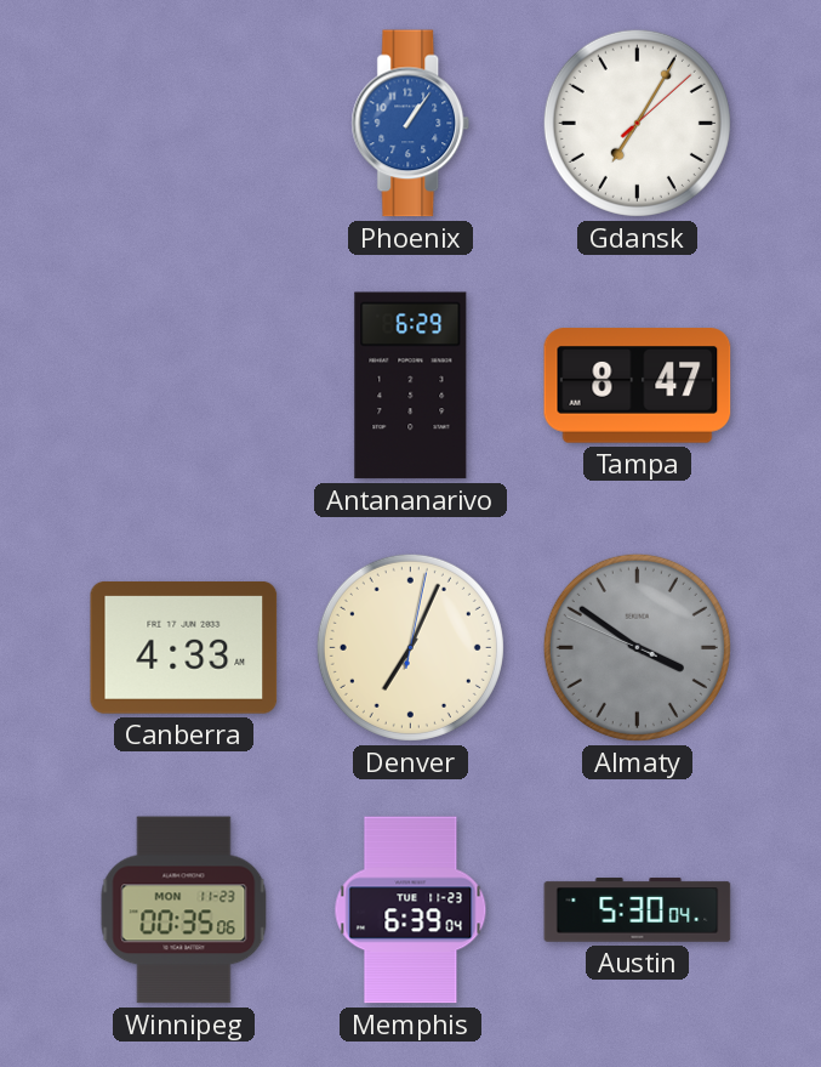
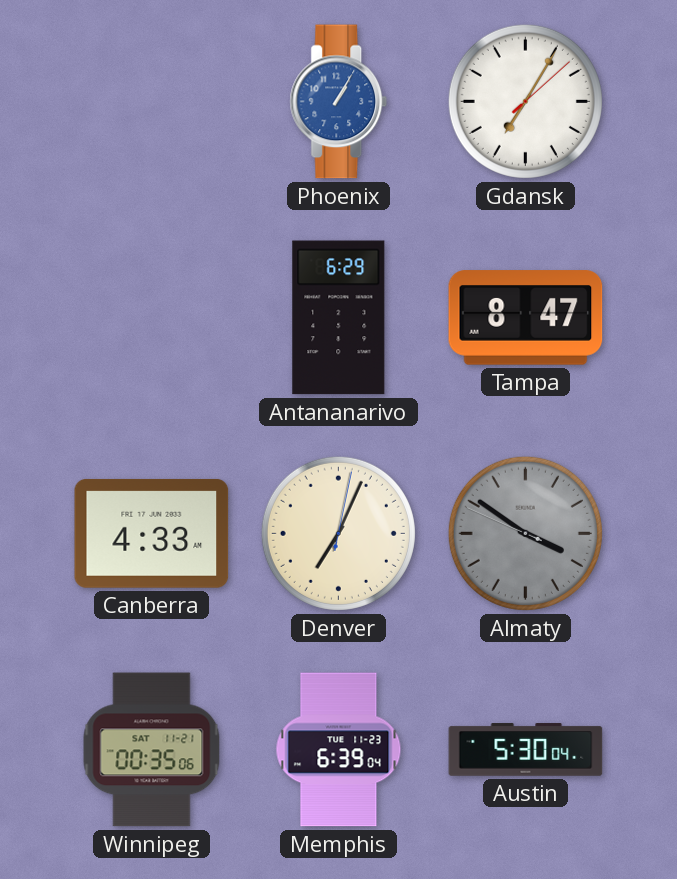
Phoenix: 1:06 -> 1:05
Winnipeg date: MON 11-23 -> SAT 11-21
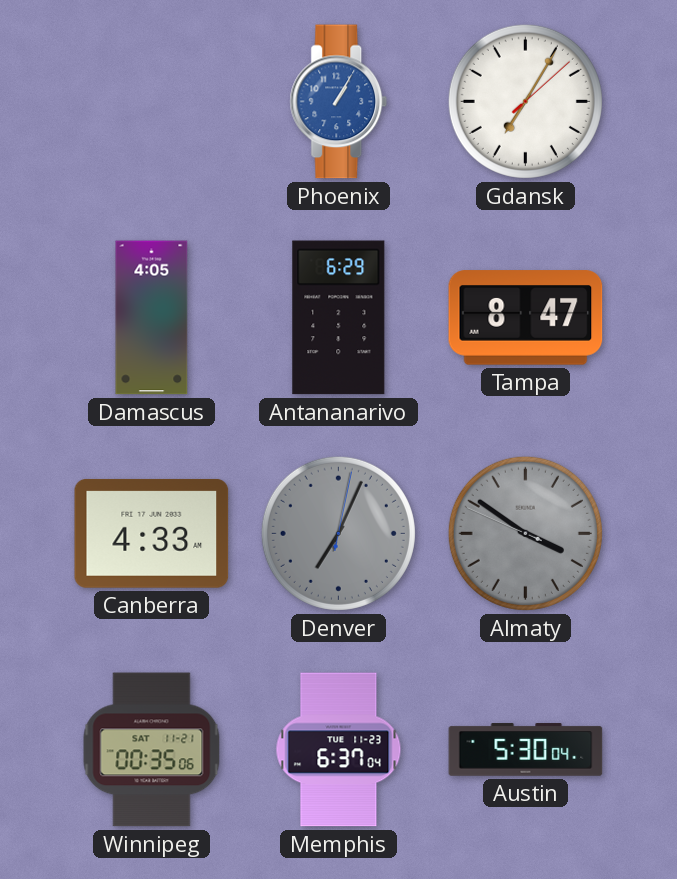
Damascus: none -> 4:05
Denver dial: cream -> grey
Memphis: 6:39 -> 6:37
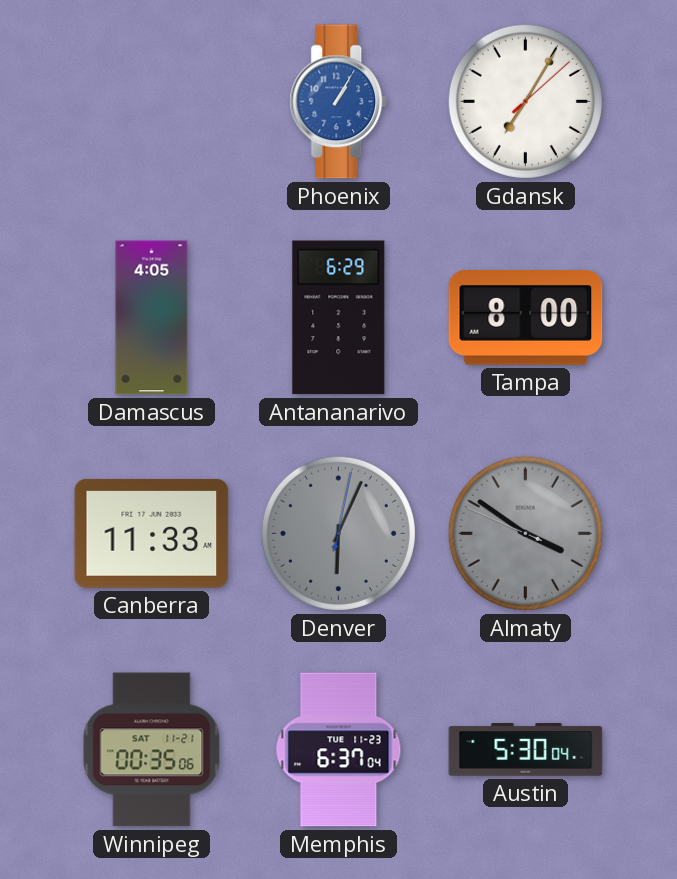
Tampa: 8:47 -> 8:00
Canberra: 4:33 -> 11:33
Denver: 7:04 -> 6:04
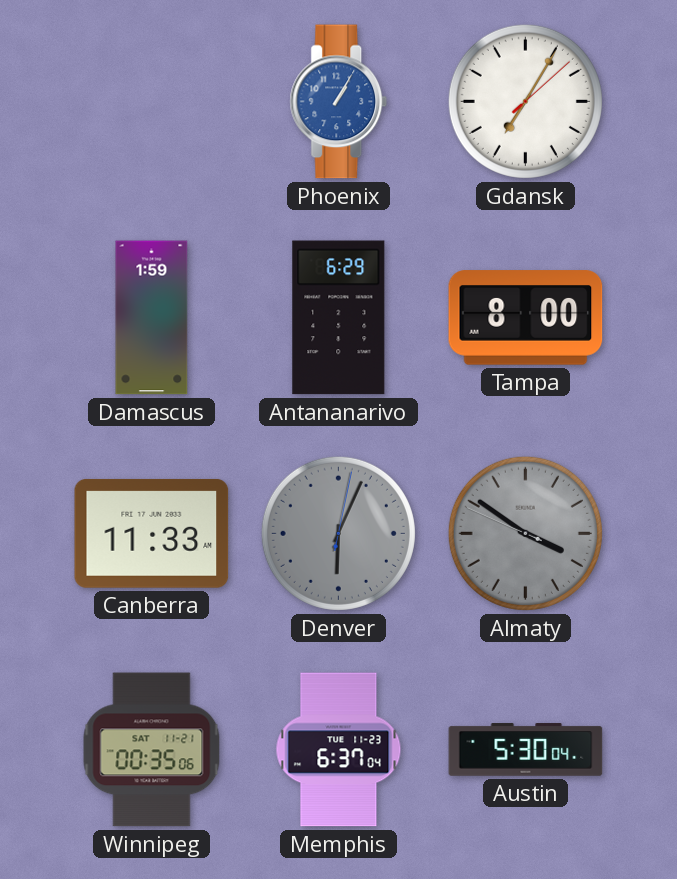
Damascus: 4:05 -> 1:59
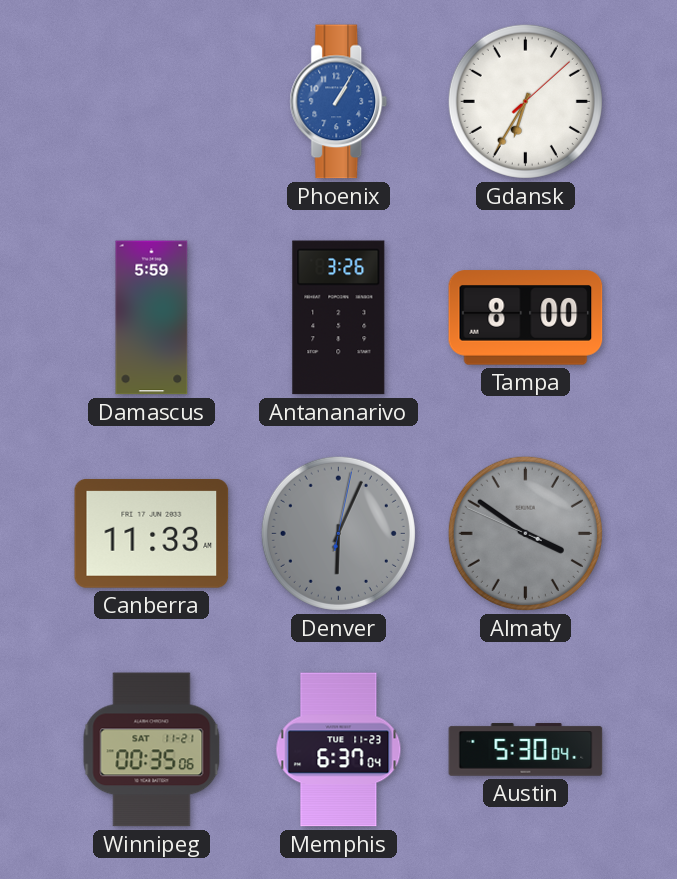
Gdansk: 7:05 -> 6:35
Damascus: 1:59 -> 5:59
Antananarivo: 6:29 -> 3:26
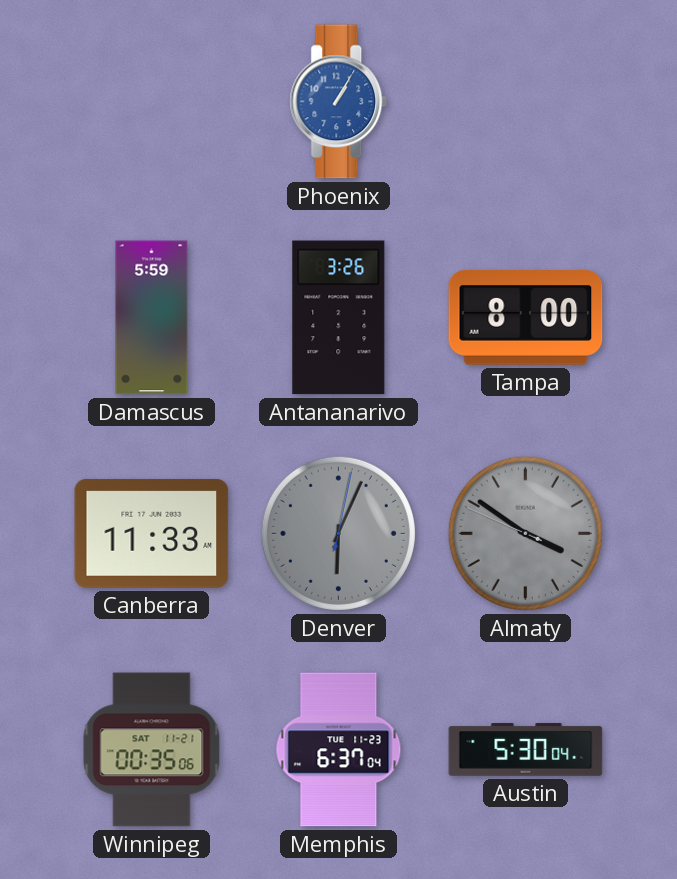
Gdansk: 6:35 -> none
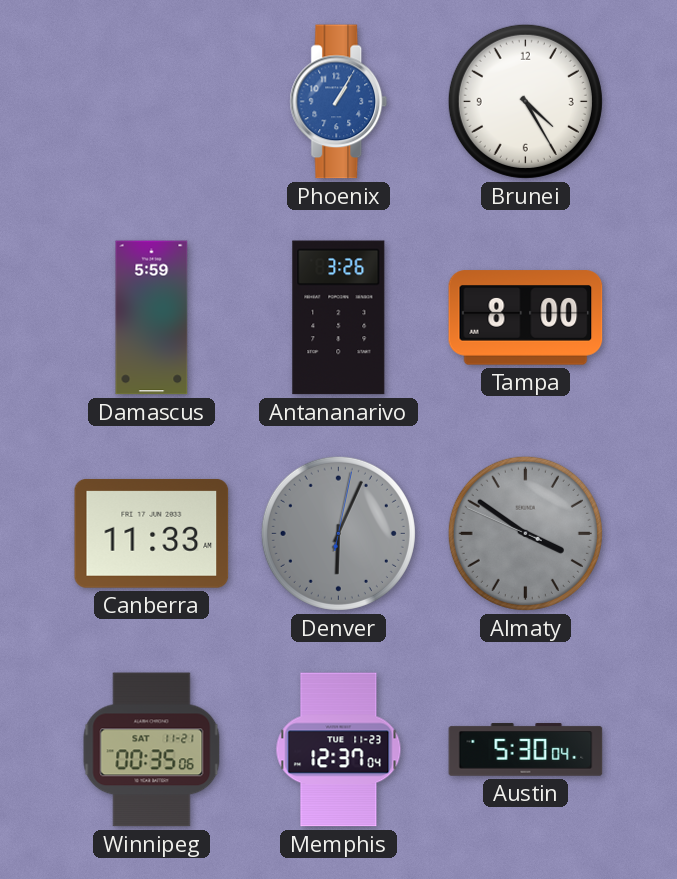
Brunei: none -> 4:25
Memphis: 6:37 -> 12:37
